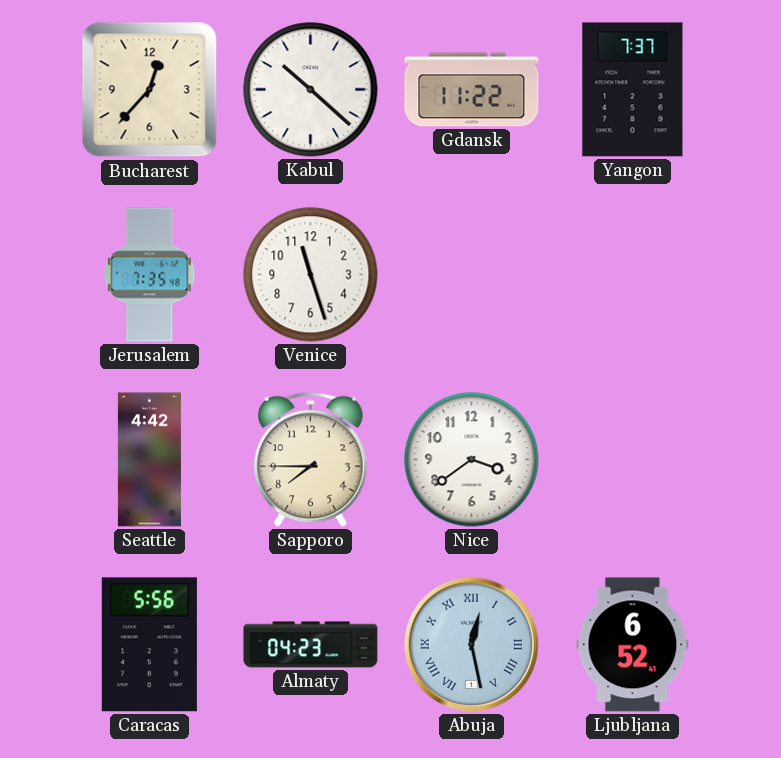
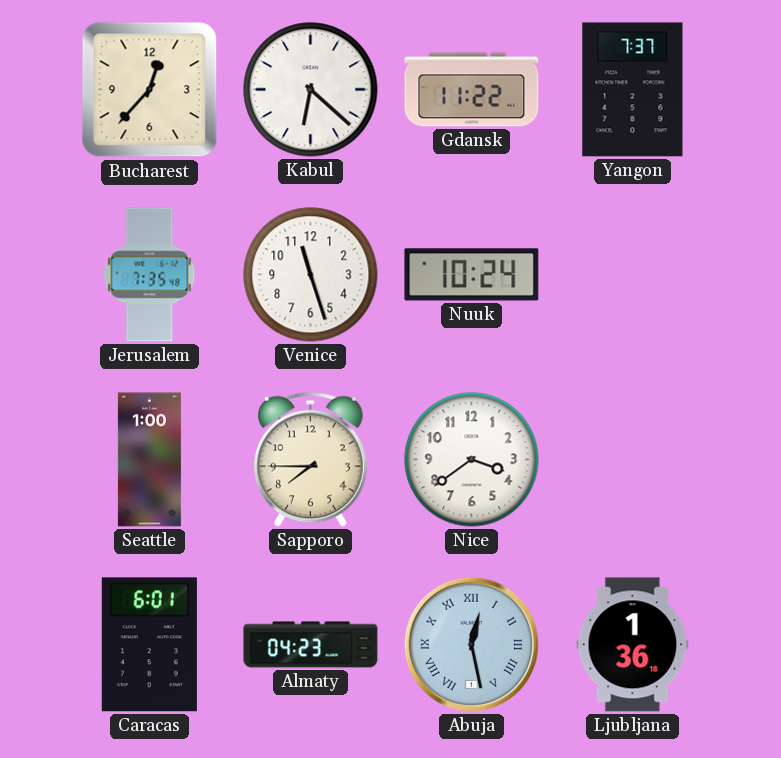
Kabul: 10:22 -> 6:22
Nuuk: none -> 10:24
Seattle: 4:42 -> 1:00
Caracas: 5:56 -> 6:01
Ljubljana: 6:52 -> 1:36
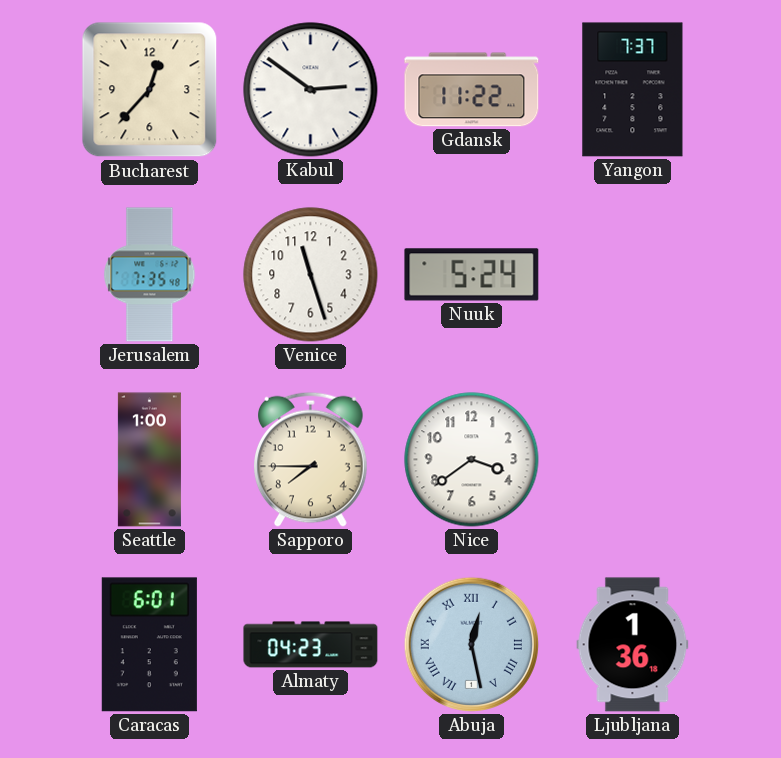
Kabul: 6:22 -> 2:51
Nuuk: 10:24 -> 5:24
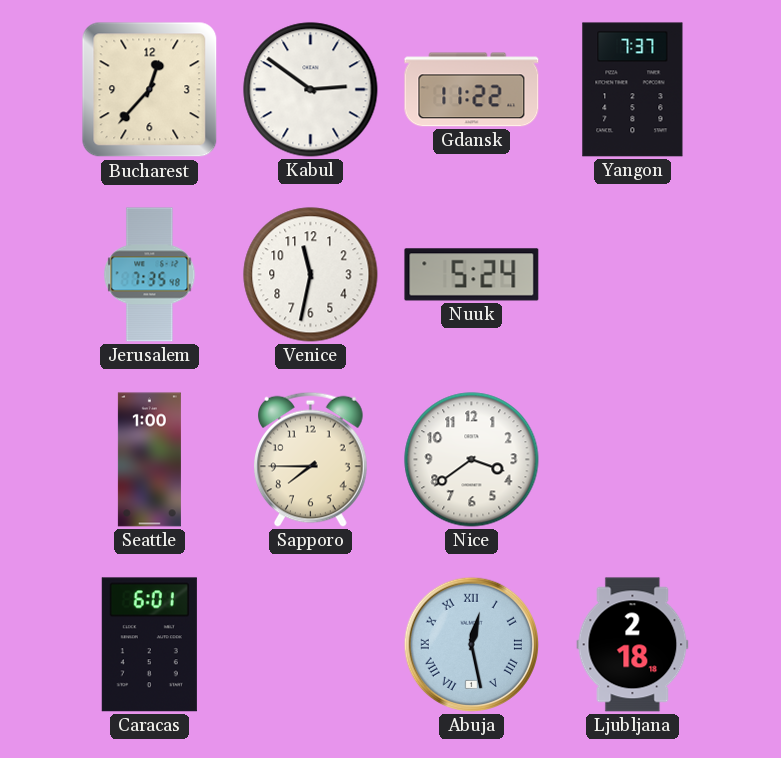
Venice: 11:27 -> 11:32
Almaty: 04:23 -> none
Ljubljana: 1:36 -> 2:18
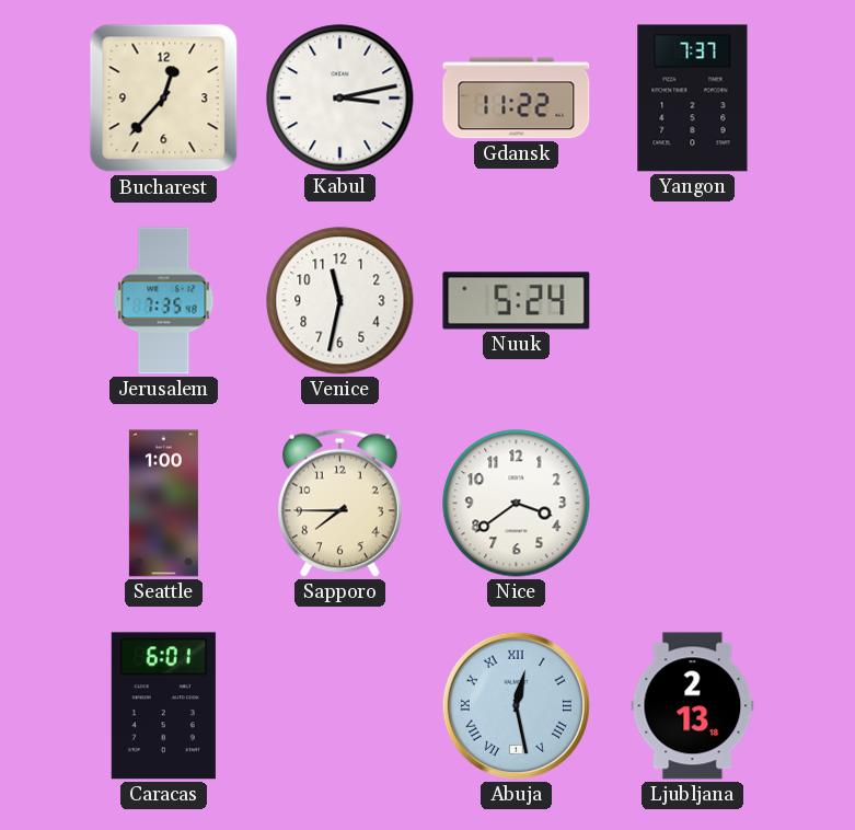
Kabul: 2:51 -> 3:13
Ljubljana: 2:18 -> 2:13
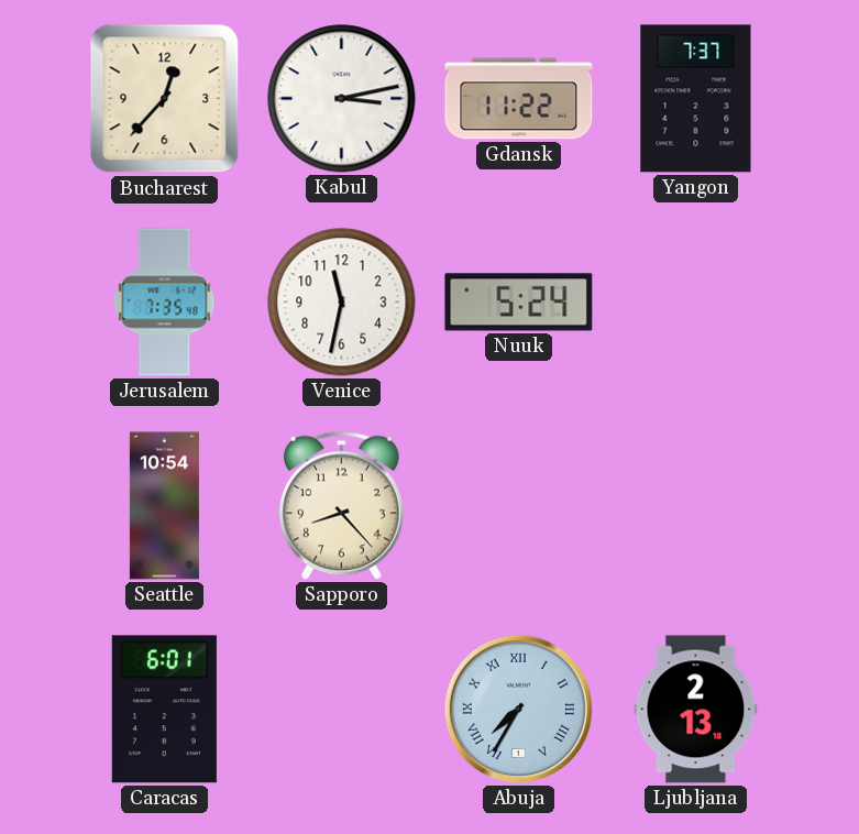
Seattle: 1:00 -> 10:54
Sapporo: 7:45 -> 8:23
Nice: 3:39 -> none
Abuja: 12:28 -> 7:35
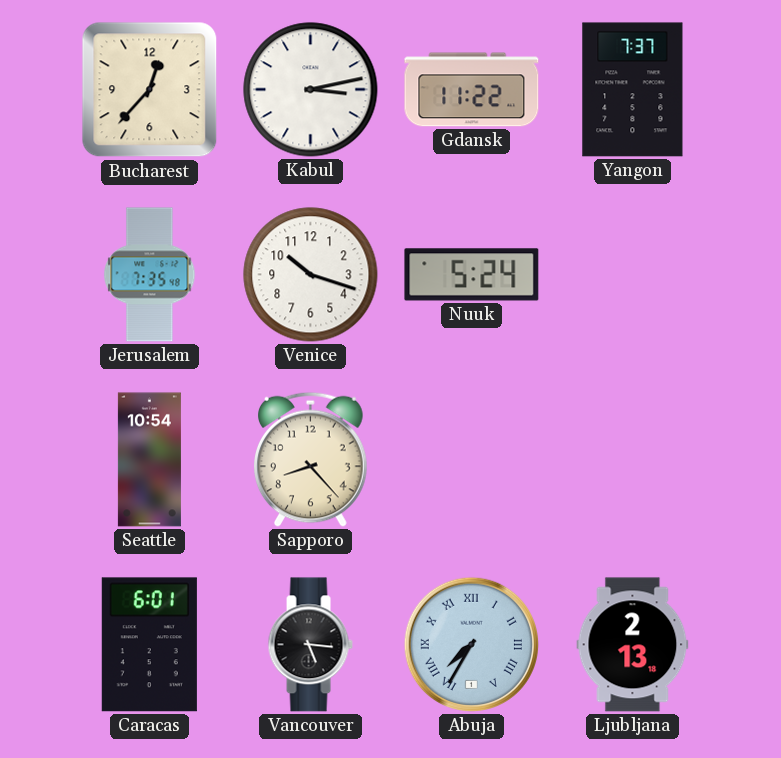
Venice: 11:32 -> 10:18
Vancouver: none -> 5:16
